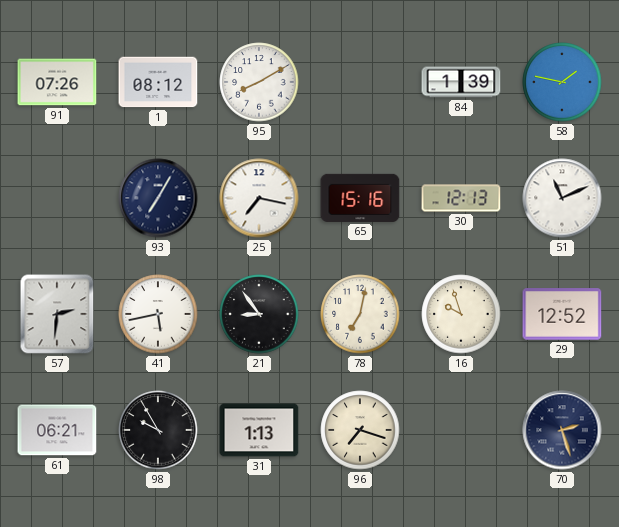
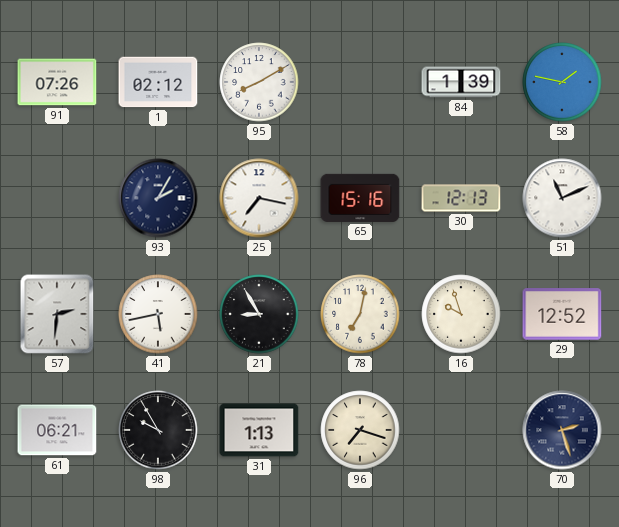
1: 08:12 -> 02:12
93: 7:05 -> 2:05
21: 8:54 -> 8:55
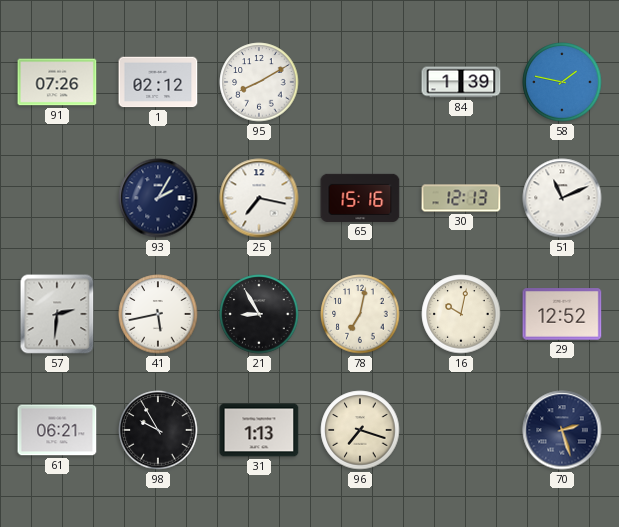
16: 9:57 -> 10:02
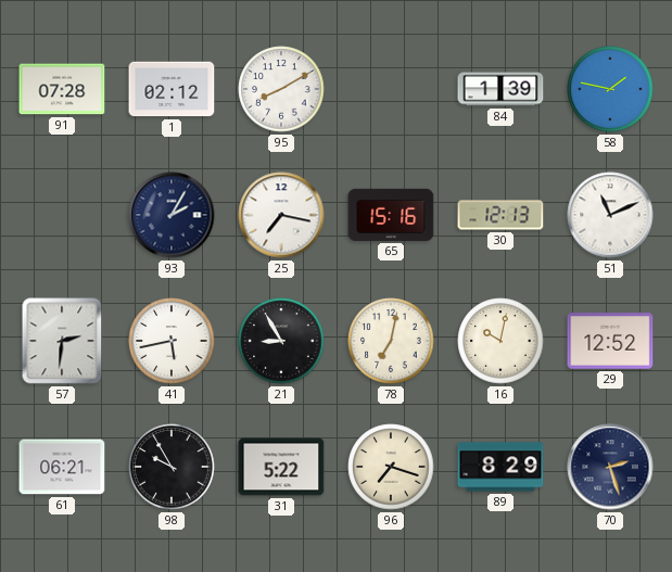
91: 07:26 -> 07:28
31: 1:13 -> 5:22
89: none -> 8:29
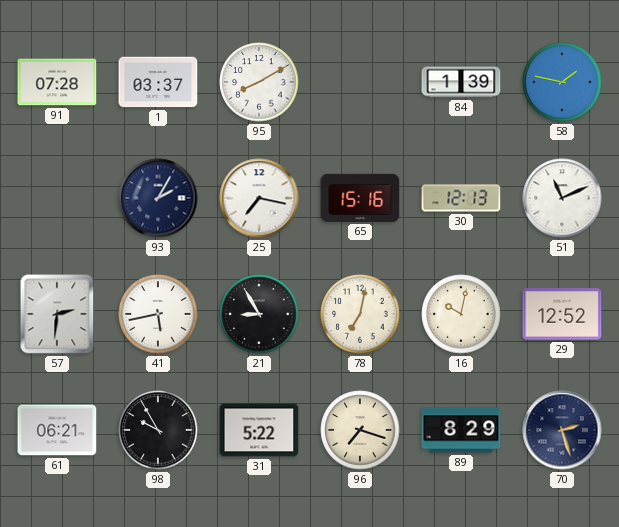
1: 02:12 -> 03:37
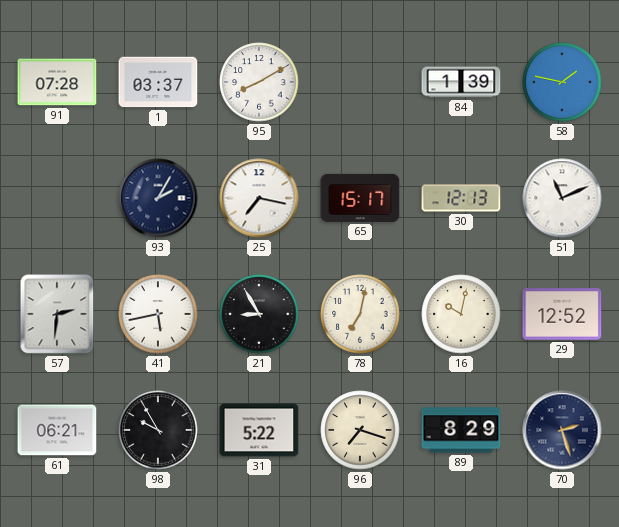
65: 15:16 -> 15:17
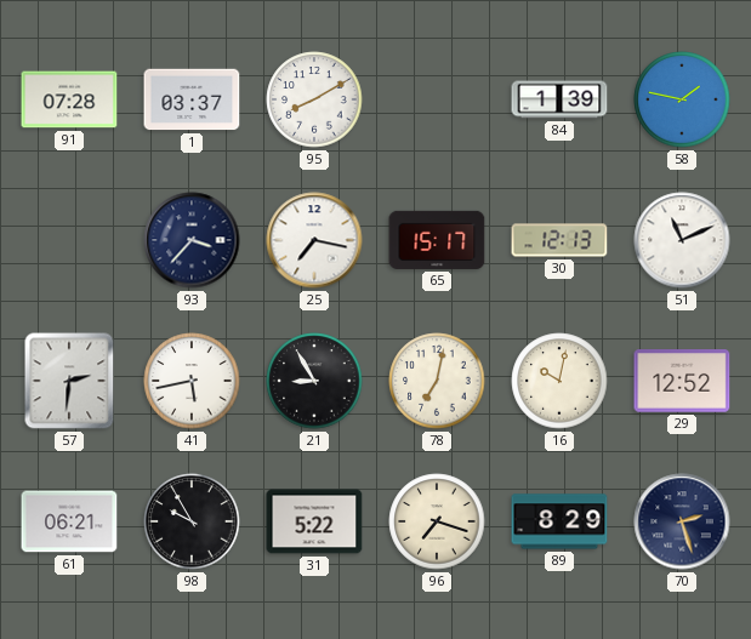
93: 2:05 -> 3:37
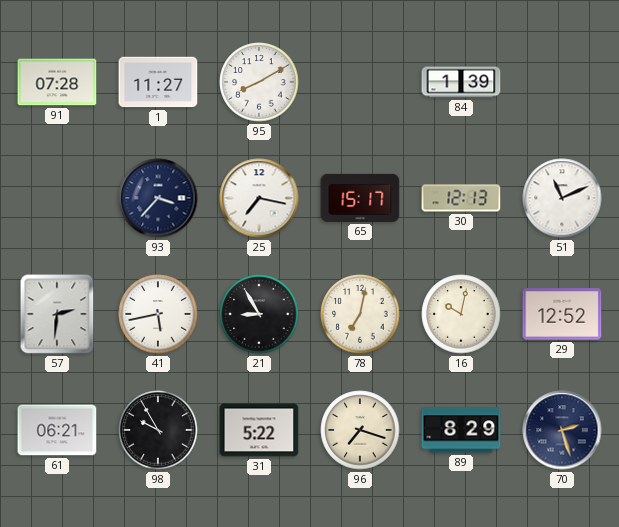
1: 03:37 -> 11:27
58: 1:47 -> none
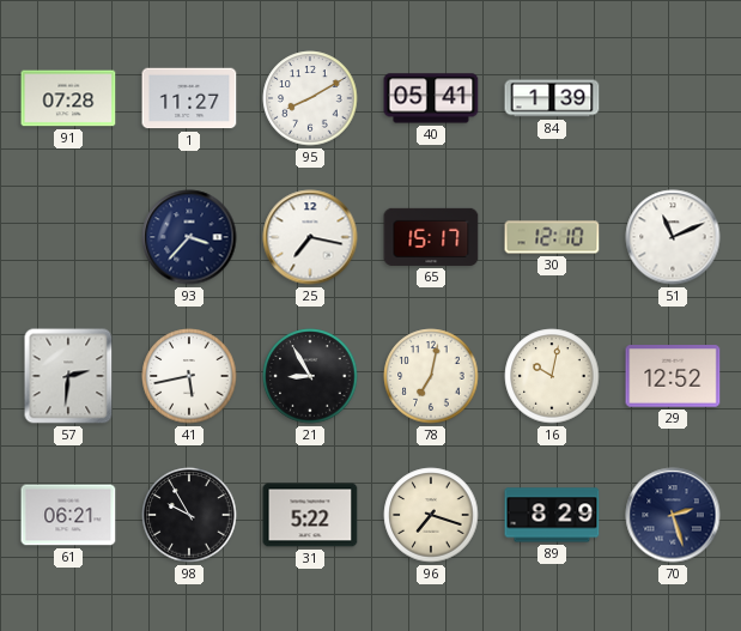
40: none -> 05:41
30: 12:13 -> 12:10
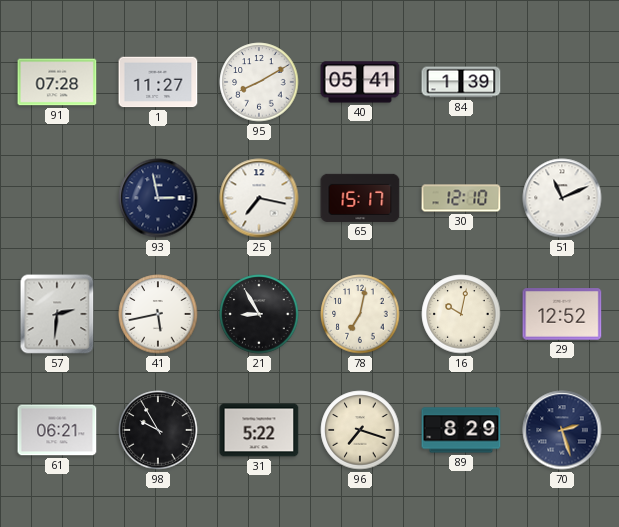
93: 3:37 -> 2:58
